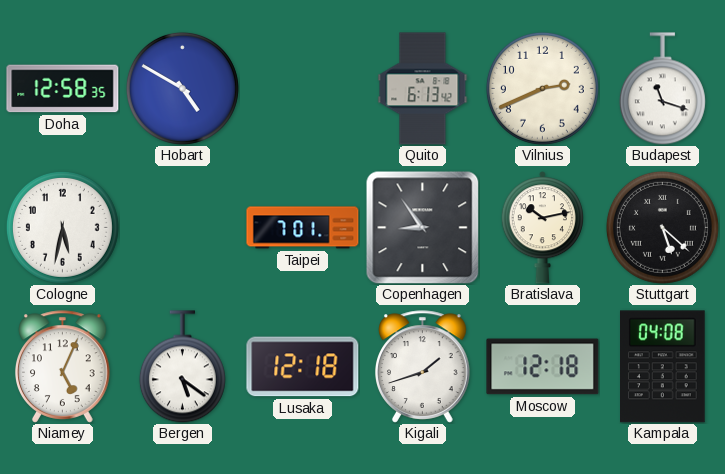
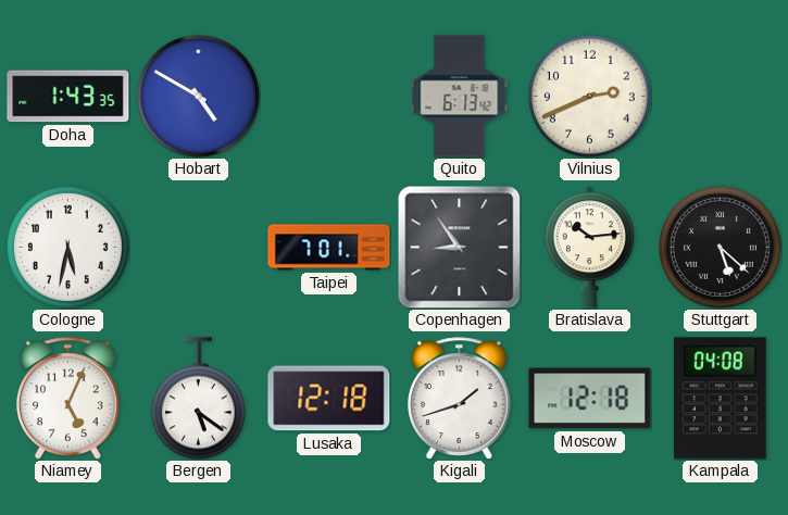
Doha: 12:58 -> 1:43
Budapest: 11:18 -> none
Bratislava: 10:13 -> 10:14
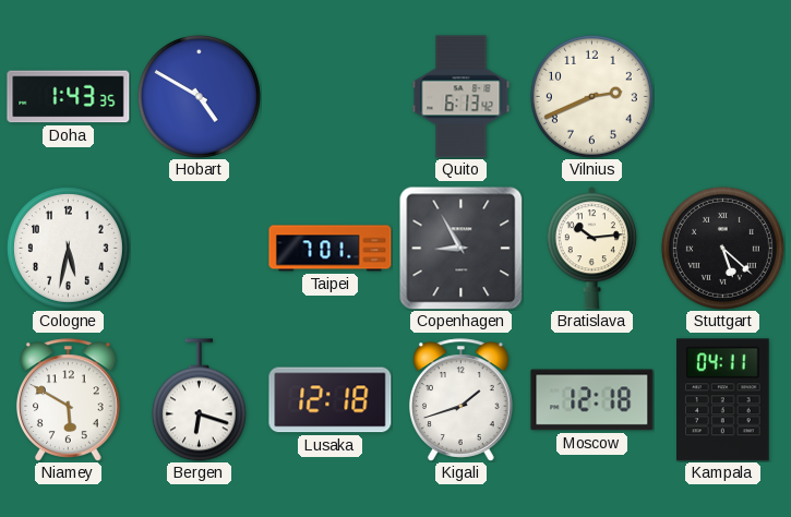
Copenhagen: 8:54 -> 8:55
Niamey: 5:04 -> 5:50
Bergen: 5:21 -> 6:18
Kampala: 04:08 -> 04:11
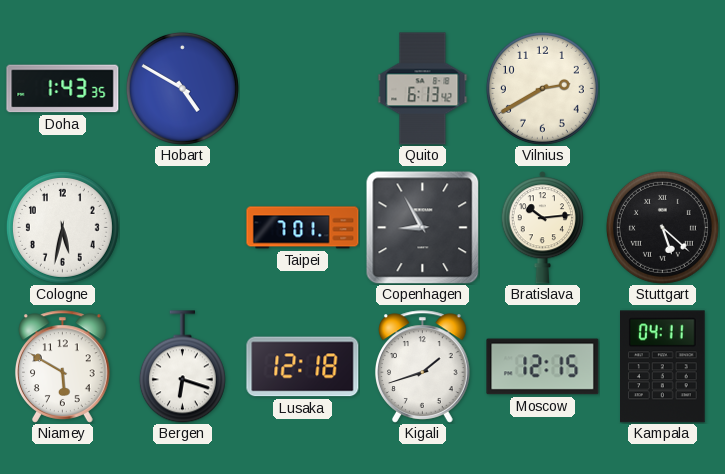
Vilnius: 2:41 -> 2:40
Moscow: 12:18 -> 12:15
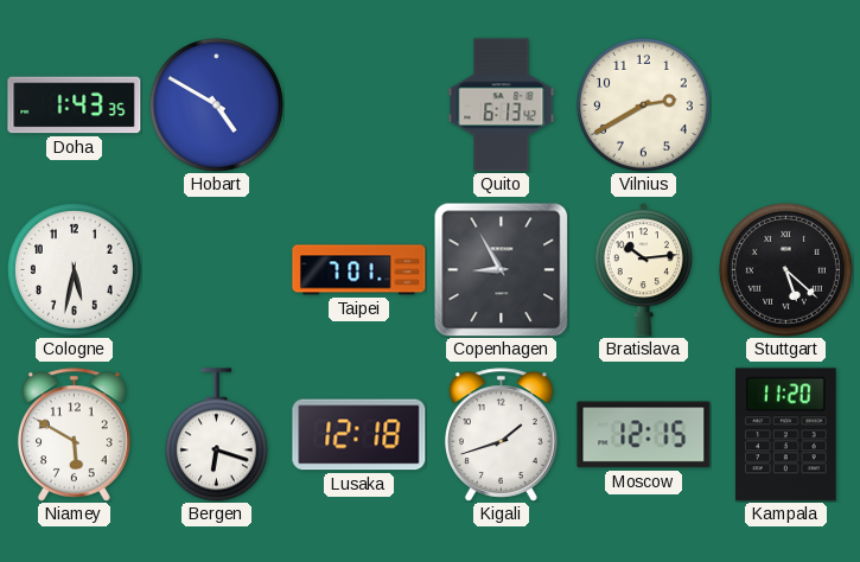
Kampala: 04:11 -> 11:20
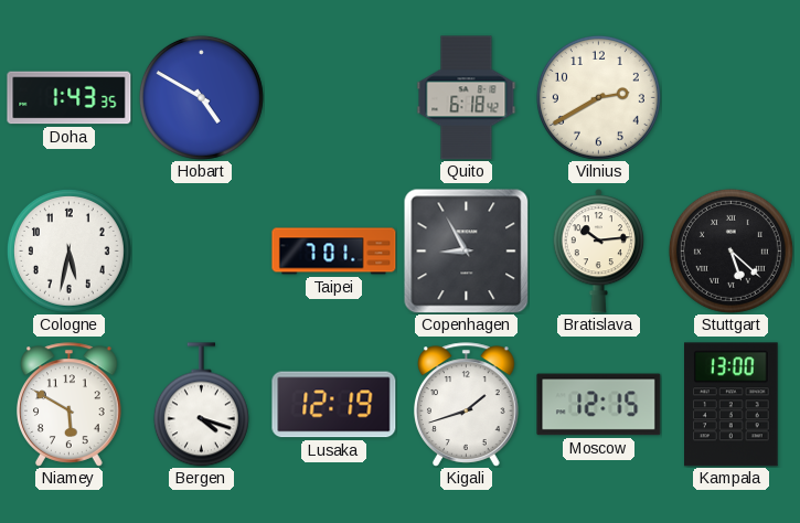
Quito: 6:13 -> 6:18
Bergen: 6:18 -> 4:18
Lusaka: 12:18 -> 12:19
Kampala: 11:20 -> 13:00
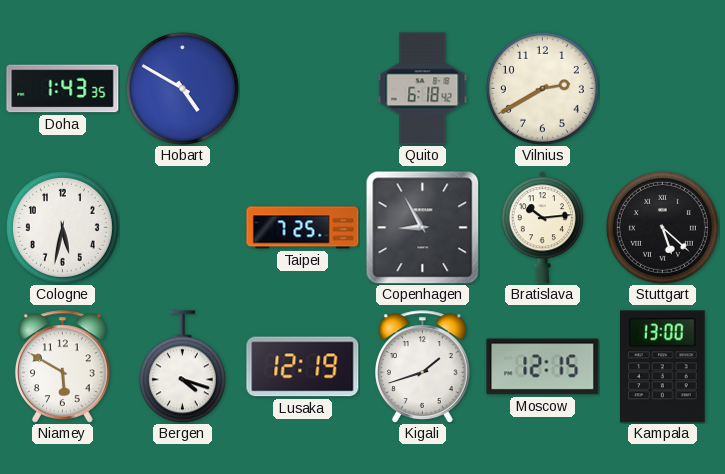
Taipei: 7:01 -> 7:25
